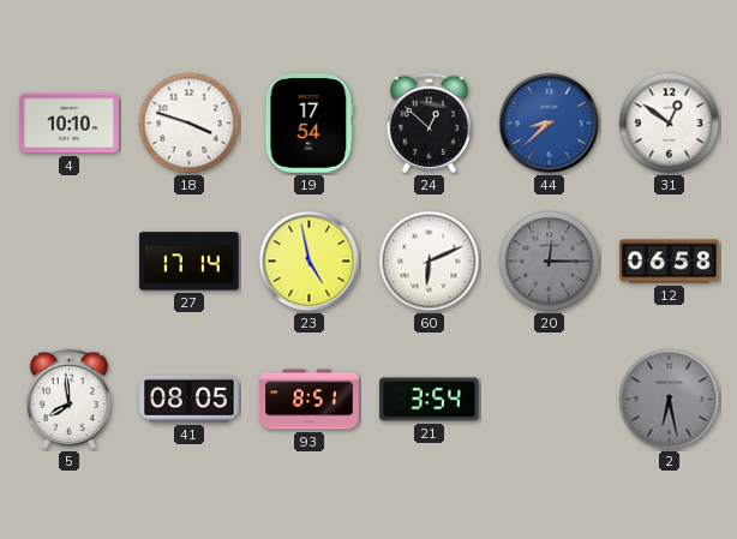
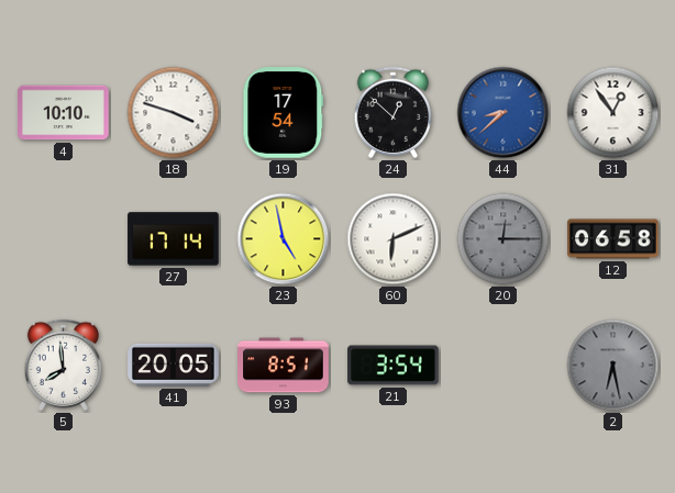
31: 12:51 -> 12:54
41: 08:05 -> 20:05
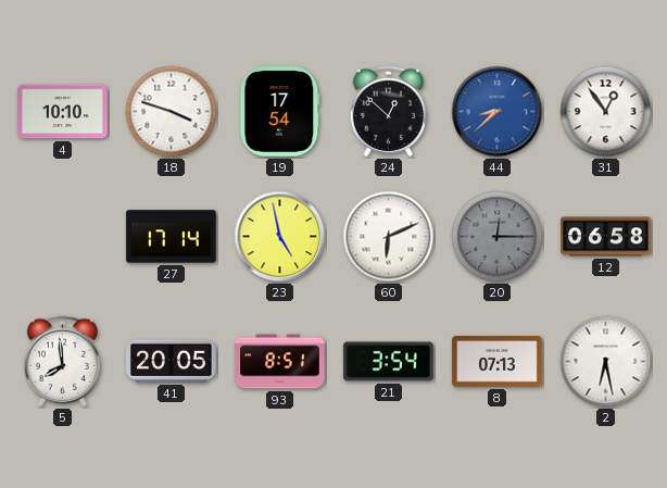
8: none -> 07:13
2 dial: grey -> white
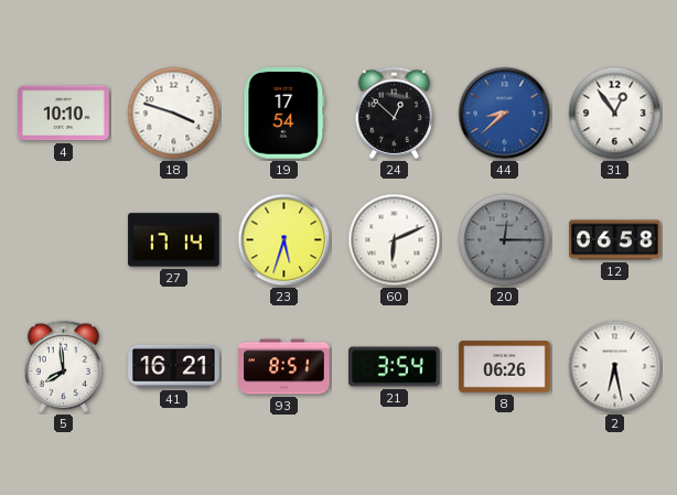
23: 4:58 -> 5:33
41: 20:05 -> 16:21
8: 07:13 -> 06:26
